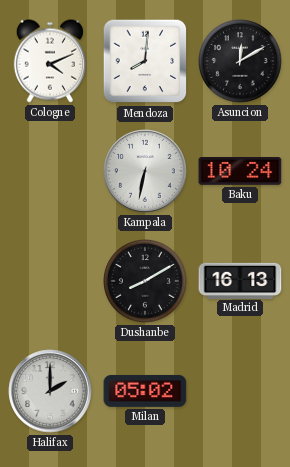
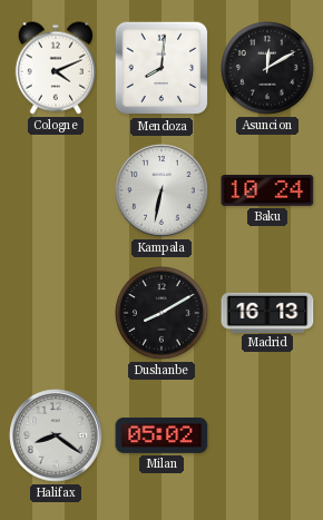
Halifax: 2:00 -> 8:21
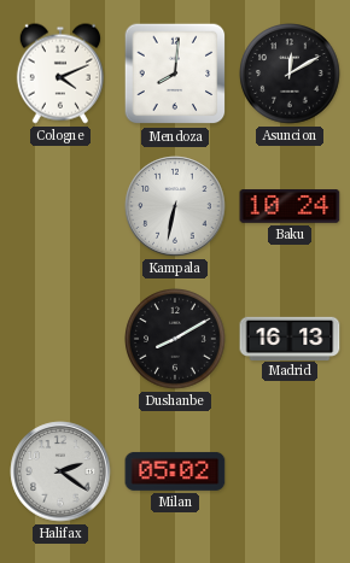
Halifax: 8:21 -> 2:21
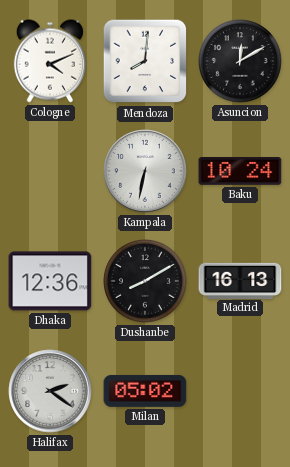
Dhaka: none -> 12:36
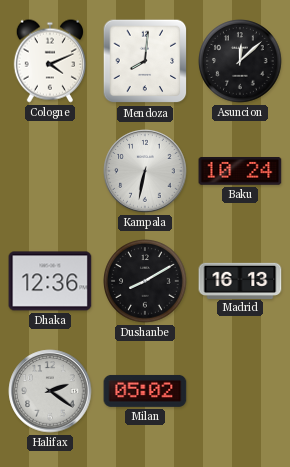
Asuncion: 12:10 -> 12:08
